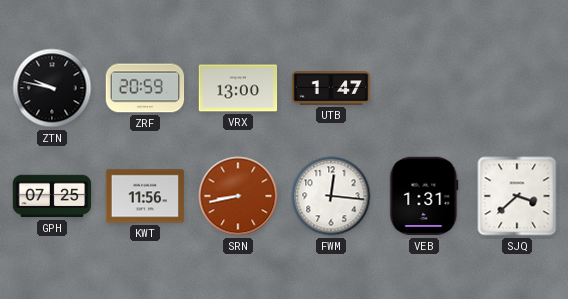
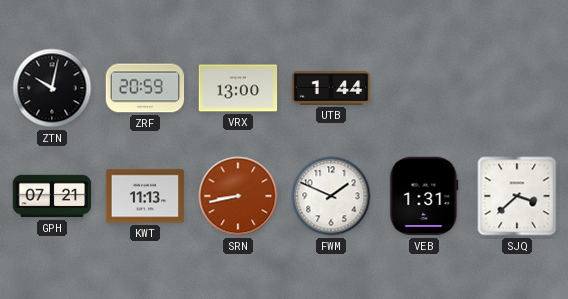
ZTN: 9:47 -> 10:02
UTB: 1:47 -> 1:44
GPH: 07:25 -> 07:21
KWT: 11:56 -> 11:13
FWM: 12:16 -> 1:49
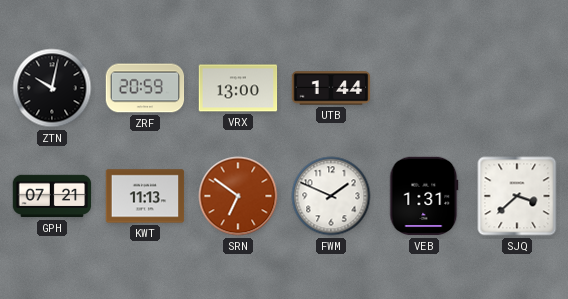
SRN: 8:43 -> 6:51
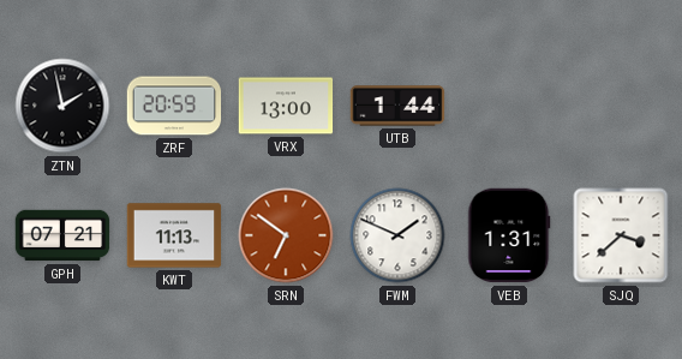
ZTN: 10:02 -> 1:58
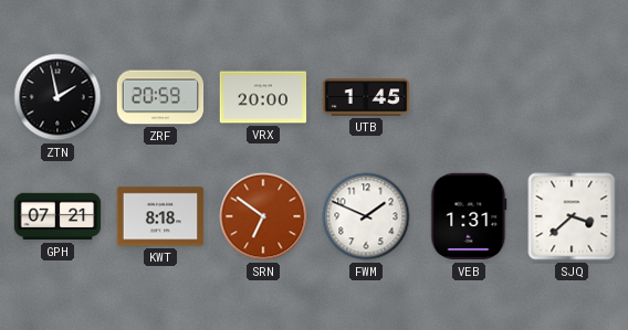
VRX: 13:00 -> 20:00
UTB: 1:44 -> 1:45
KWT: 11:13 -> 8:18
